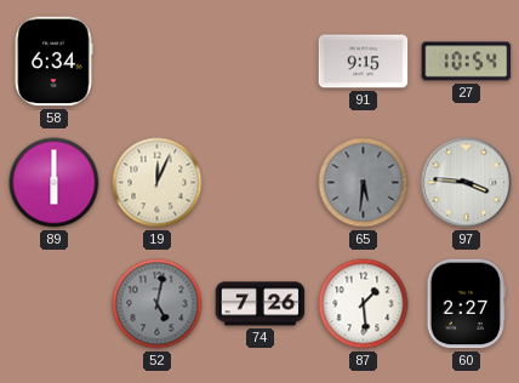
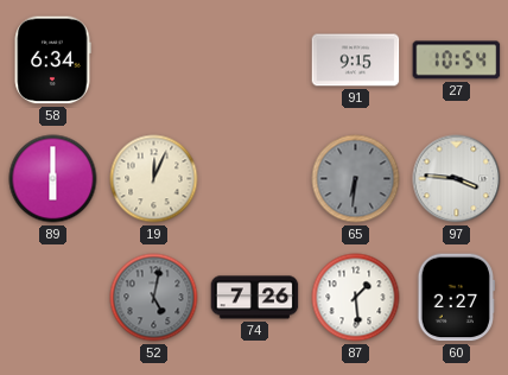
65: 5:31 -> 6:31
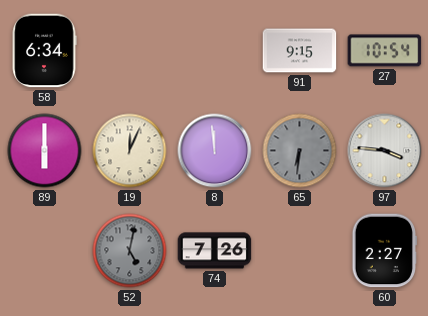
8: none -> 11:59
87: 1:29 -> none
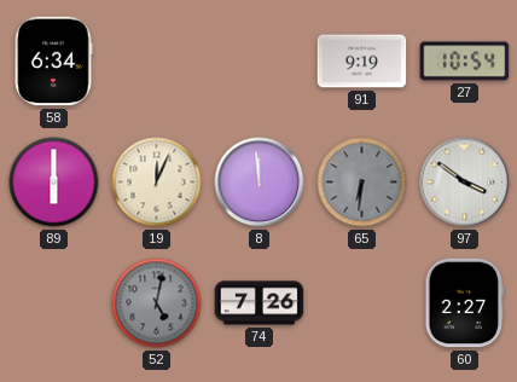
91: 9:15 -> 9:19
97: 3:46 -> 3:51
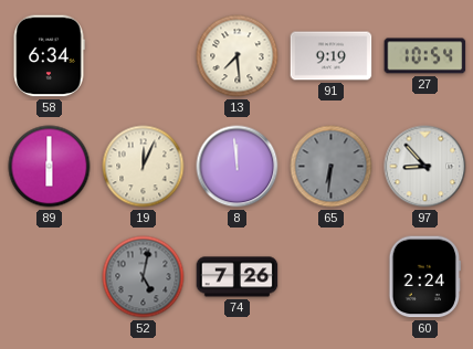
13: none -> 7:29
97: 3:51 -> 8:53
60: 2:27 -> 2:24
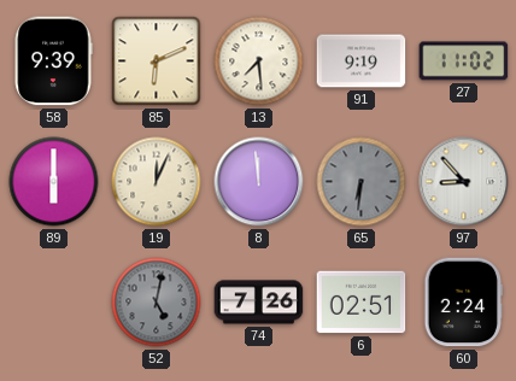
58: 6:34 -> 9:39
85: none -> 6:11
27: 10:54 -> 11:02
6: none -> 02:51
